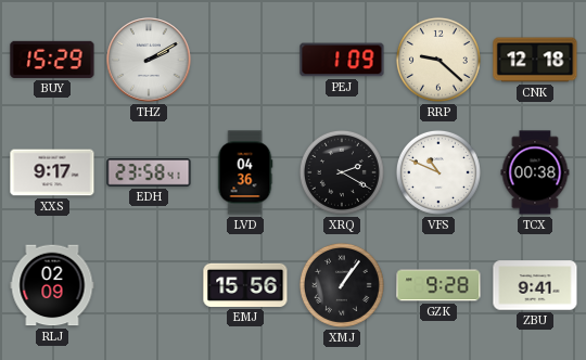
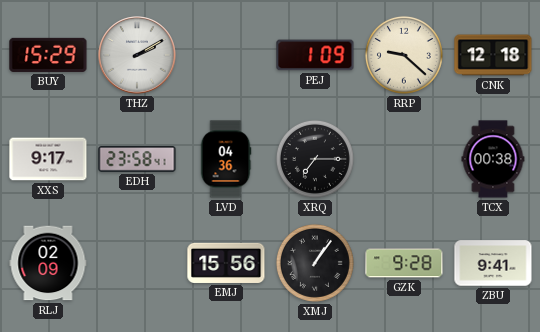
XRQ: 2:20 -> 7:15
VFS: 10:49 -> none
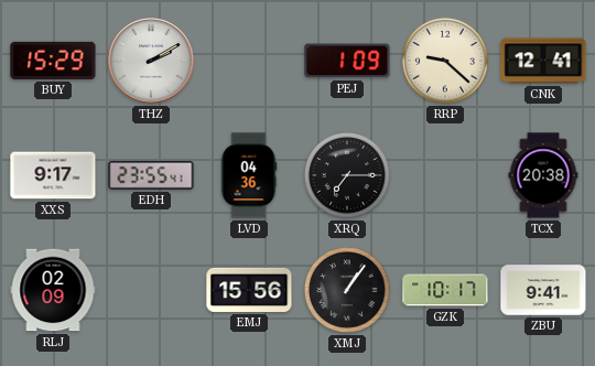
CNK: 12:18 -> 12:41
EDH: 23:58 -> 23:55
TCX: 00:38 -> 20:38
GZK: 9:28 -> 10:17
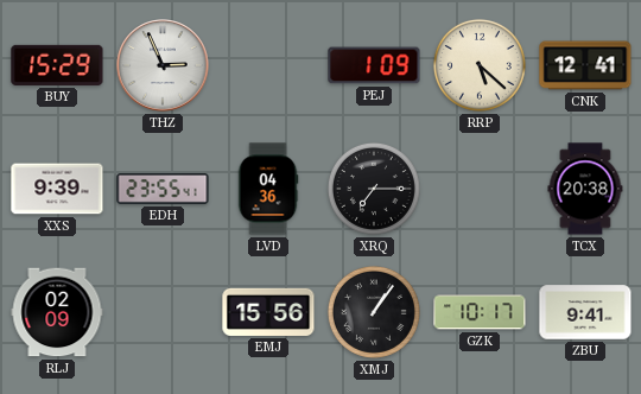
THZ: 2:10 -> 2:56
RRP: 9:22 -> 5:22
XXS: 9:17 -> 9:39
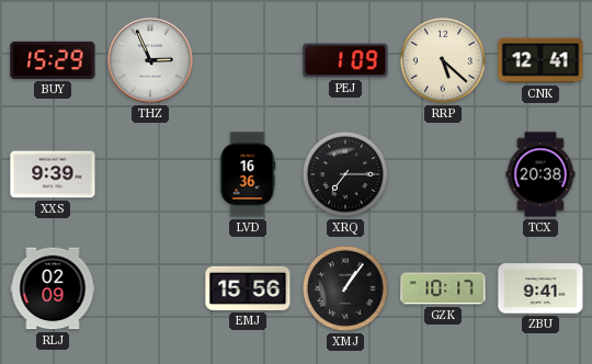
EDH: 23:55 -> none
LVD: 04:36 -> 16:36
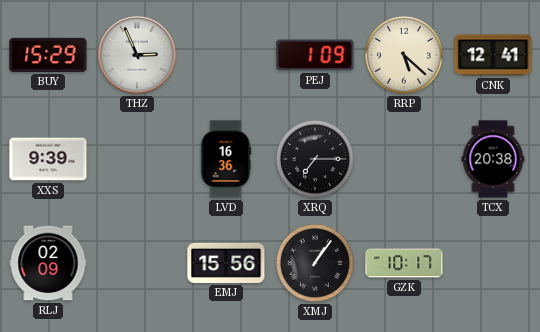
ZBU: 9:41 -> none
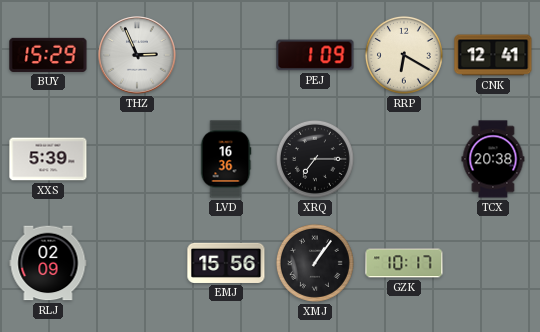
RRP: 5:22 -> 6:20
XXS: 9:39 -> 5:39
